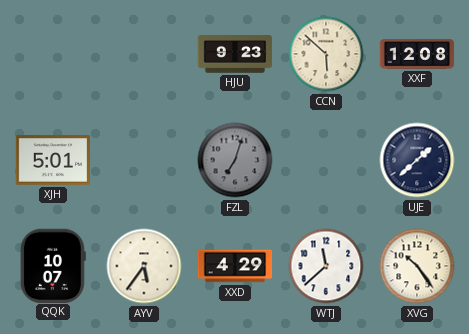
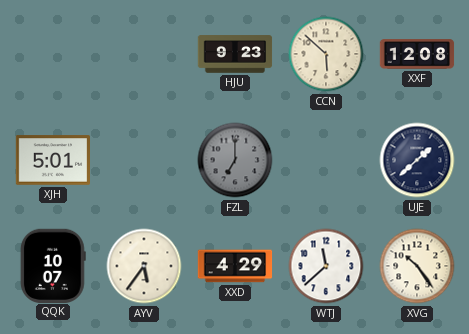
FZL: 7:03 -> 7:00
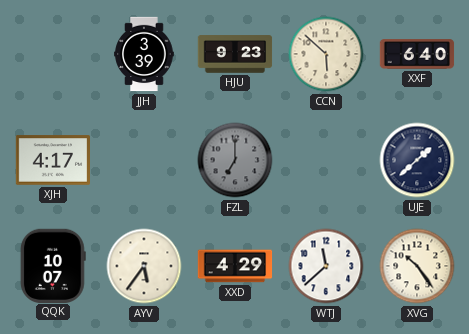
JJH: none -> 3:39
XXF: 12:08 -> 6:40
XJH: 5:01 -> 4:17
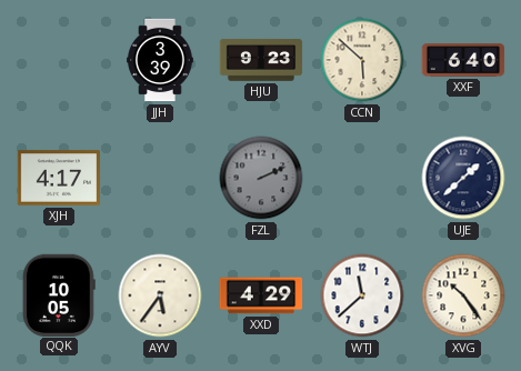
FZL: 7:00 -> 2:11
QQK: 10:07 -> 10:05
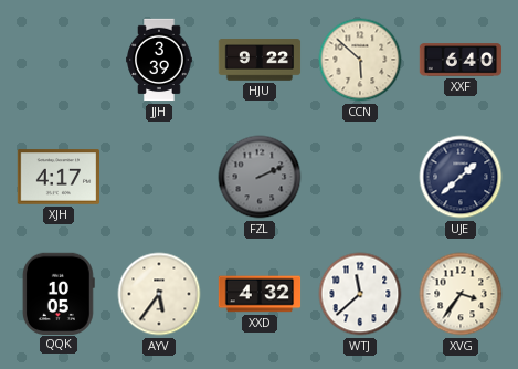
HJU: 9:23 -> 9:22
XXD: 4:29 -> 4:32
XVG: 10:24 -> 3:36
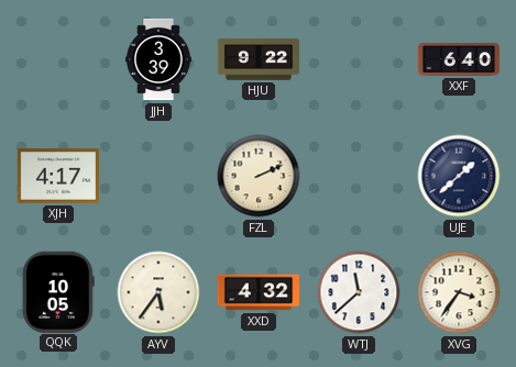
CCN: 5:52 -> none
FZL dial: grey -> cream
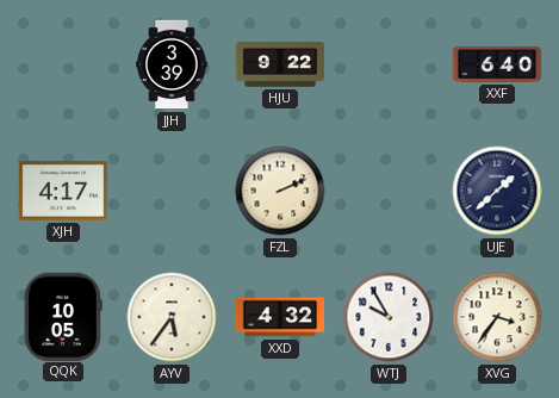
WTJ: 11:38 -> 9:55
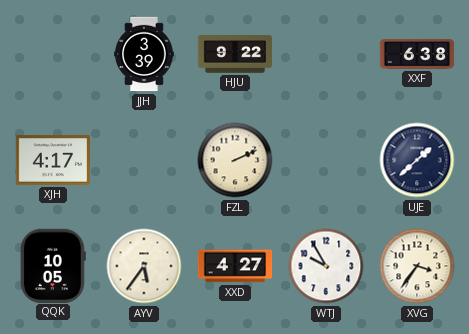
XXF: 6:40 -> 6:38
XXD: 4:32 -> 4:27
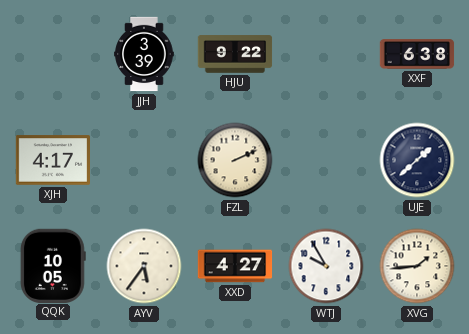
XVG: 3:36 -> 1:44
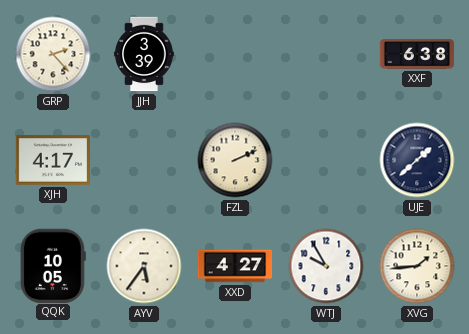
GRP: none -> 2:23
HJU: 9:22 -> none
